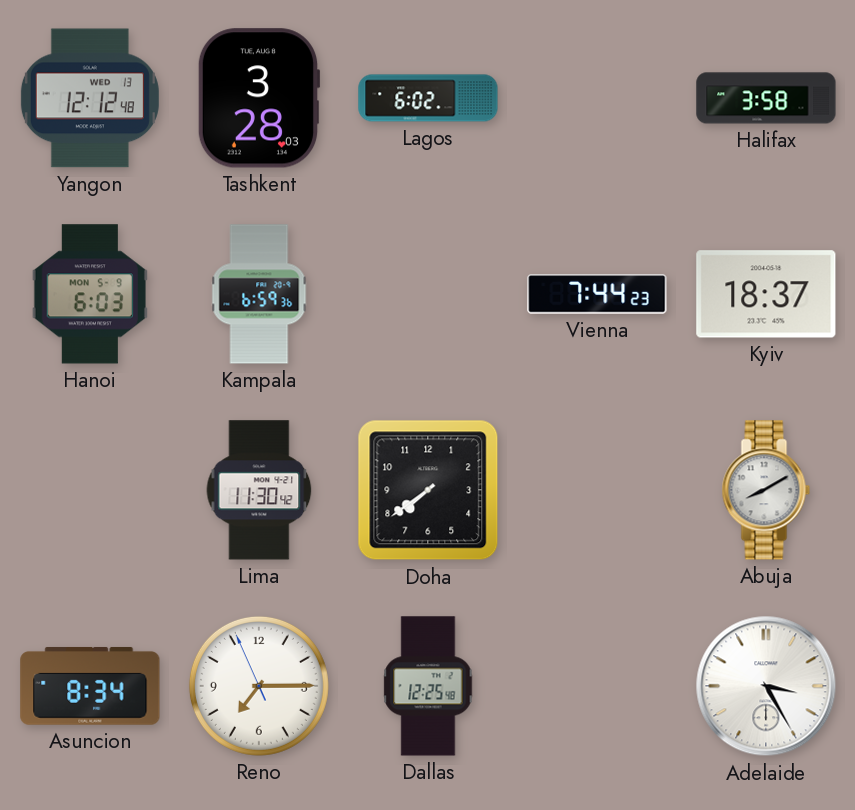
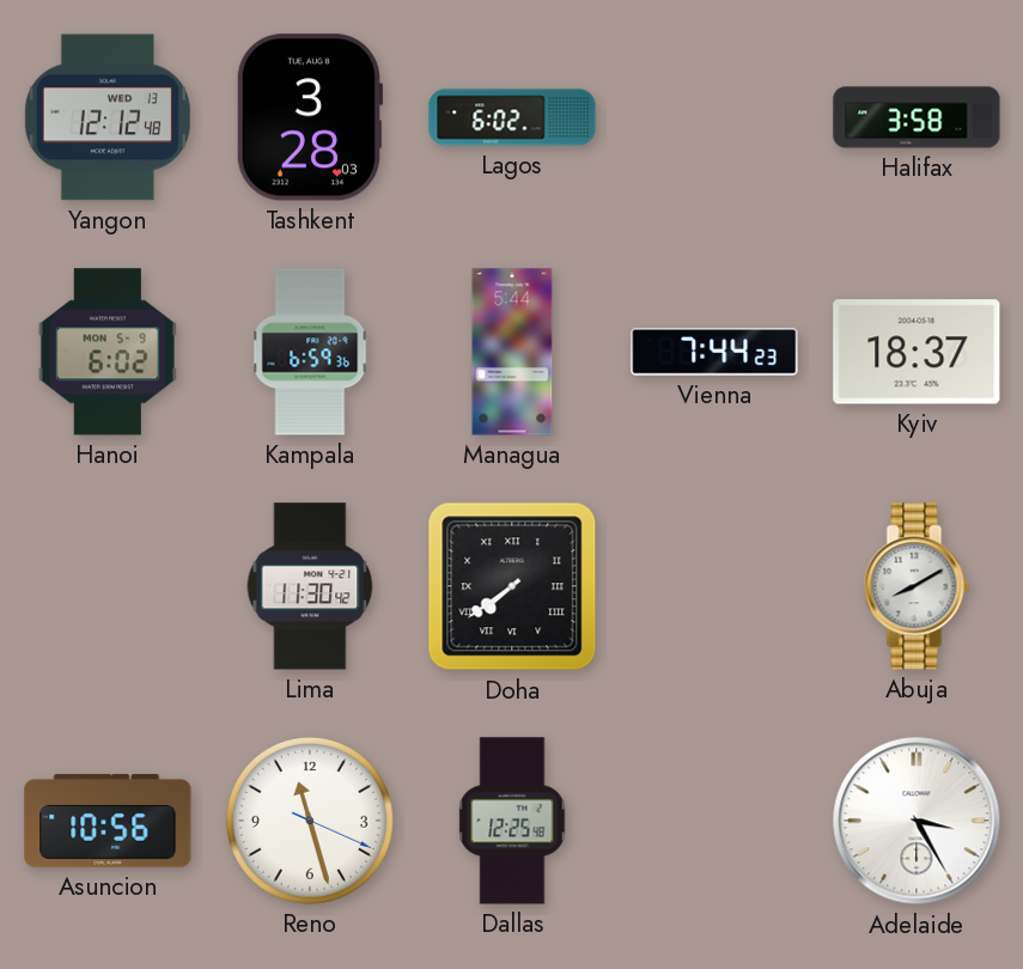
Hanoi: 6:03 -> 6:02
Managua: none -> 5:44
Doha numerals: Arabic -> Roman
Asuncion: 8:34 -> 10:56
Reno: 7:14 -> 11:27
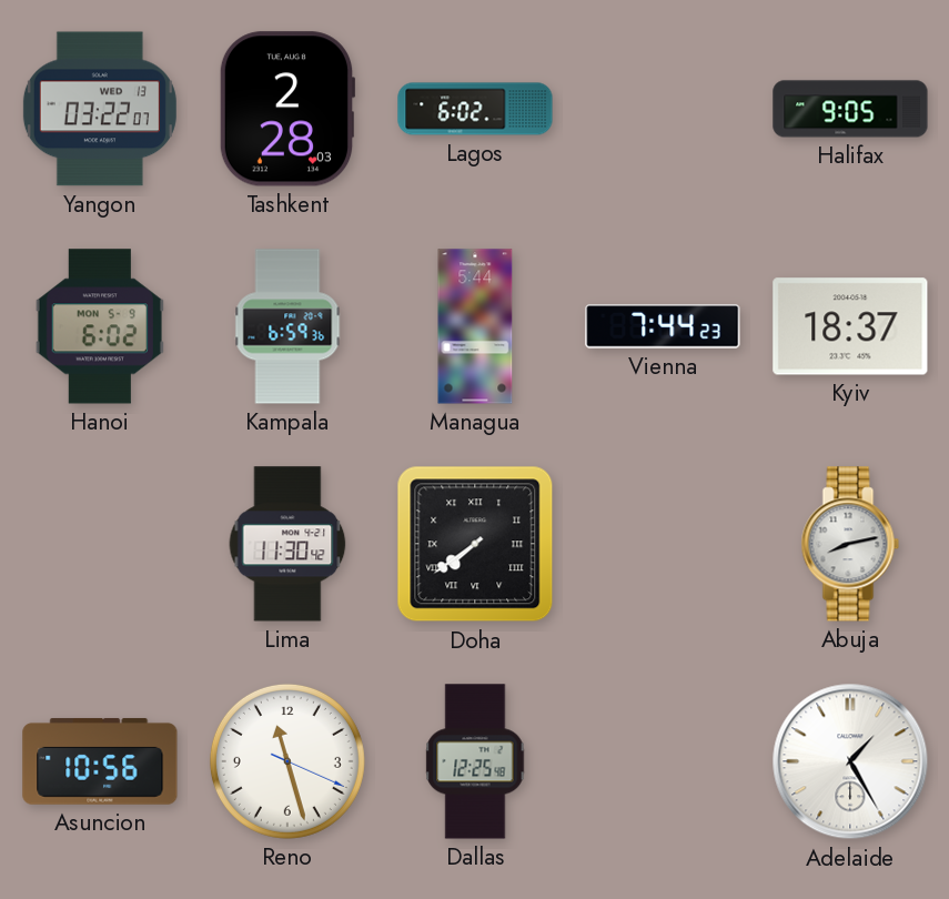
Yangon: 12:12 -> 03:22
Tashkent: 3:28 -> 2:28
Halifax: 3:58 -> 9:05
Abuja: 8:10 -> 8:13
Adelaide: 3:25 -> 1:25
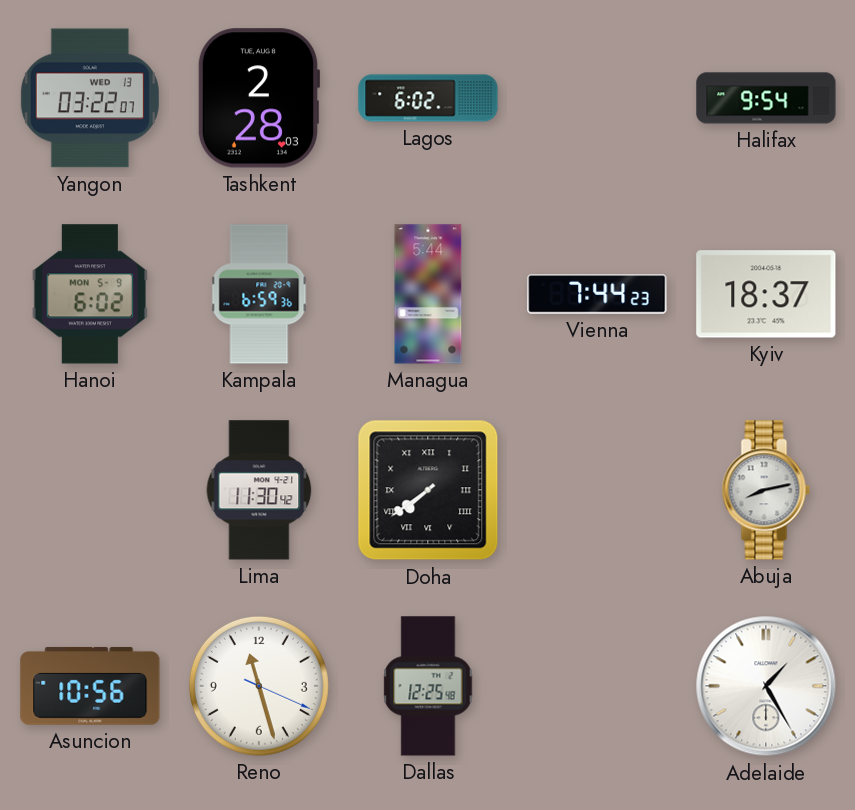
Halifax: 9:05 -> 9:54
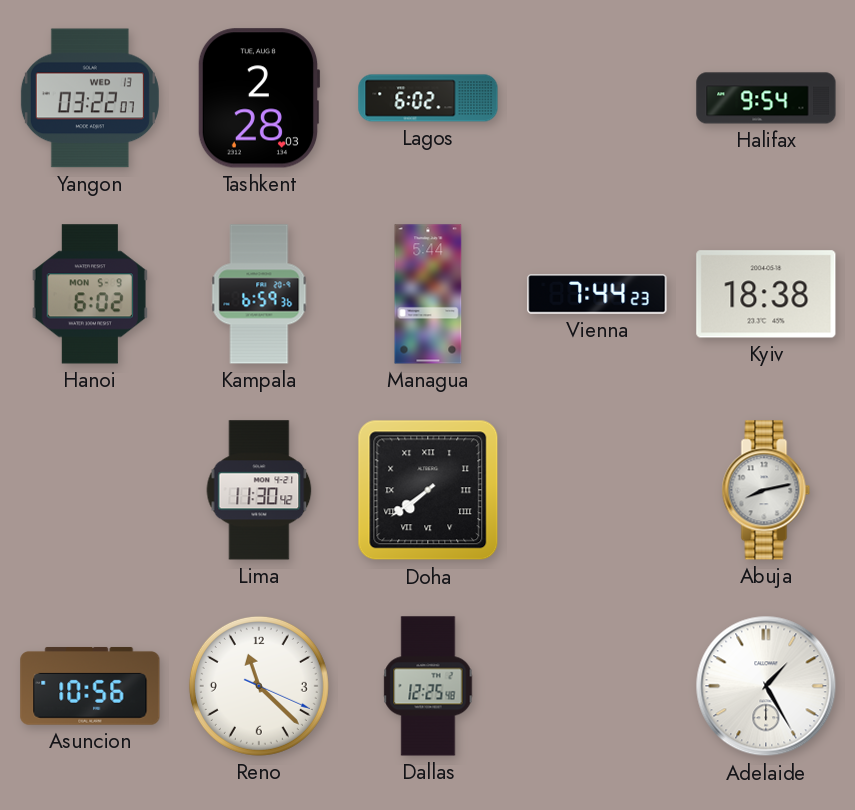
Kyiv: 18:37 -> 18:38
Reno: 11:27 -> 11:22
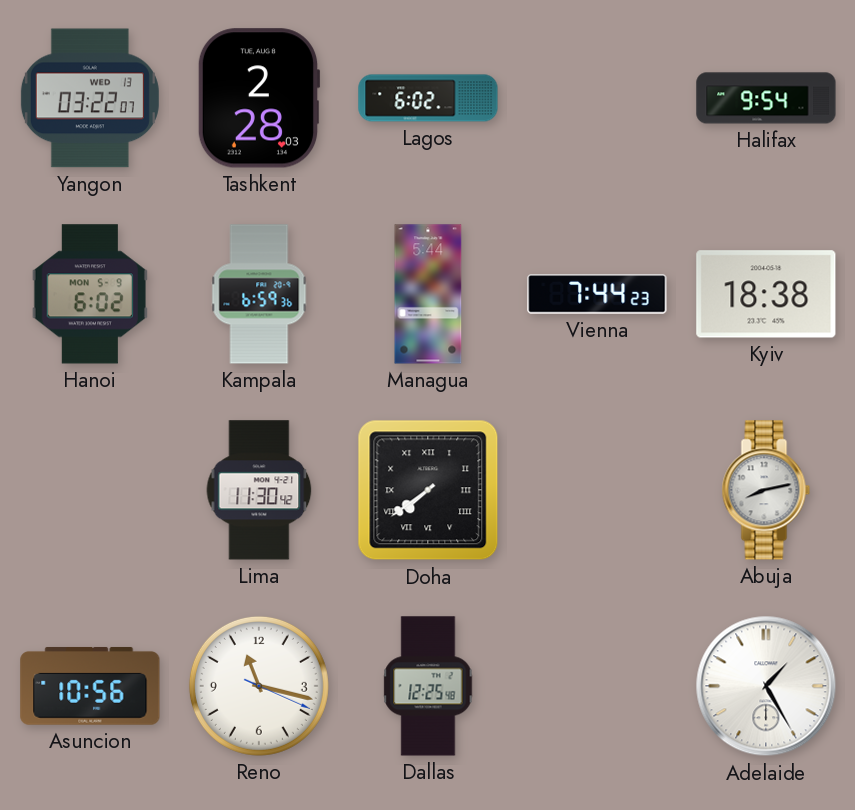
Reno: 11:22 -> 11:17
